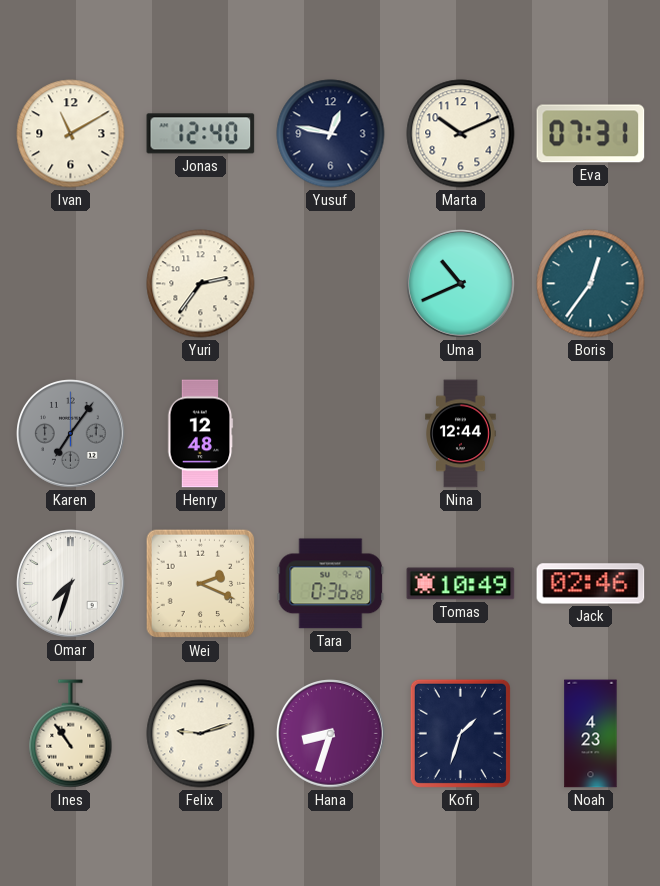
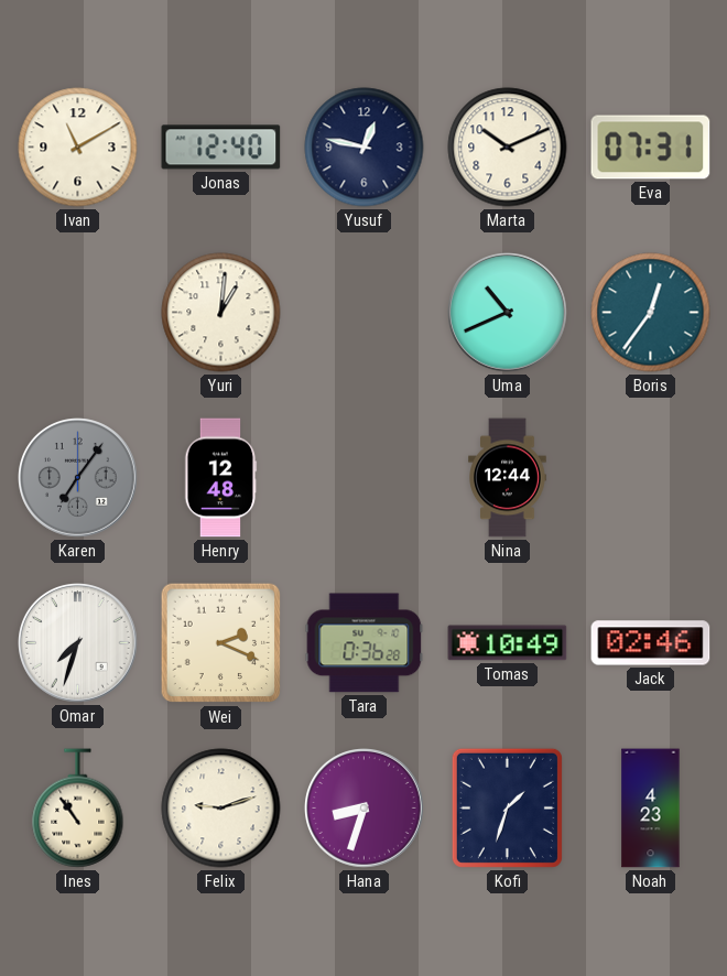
Yuri: 2:36 -> 1:01
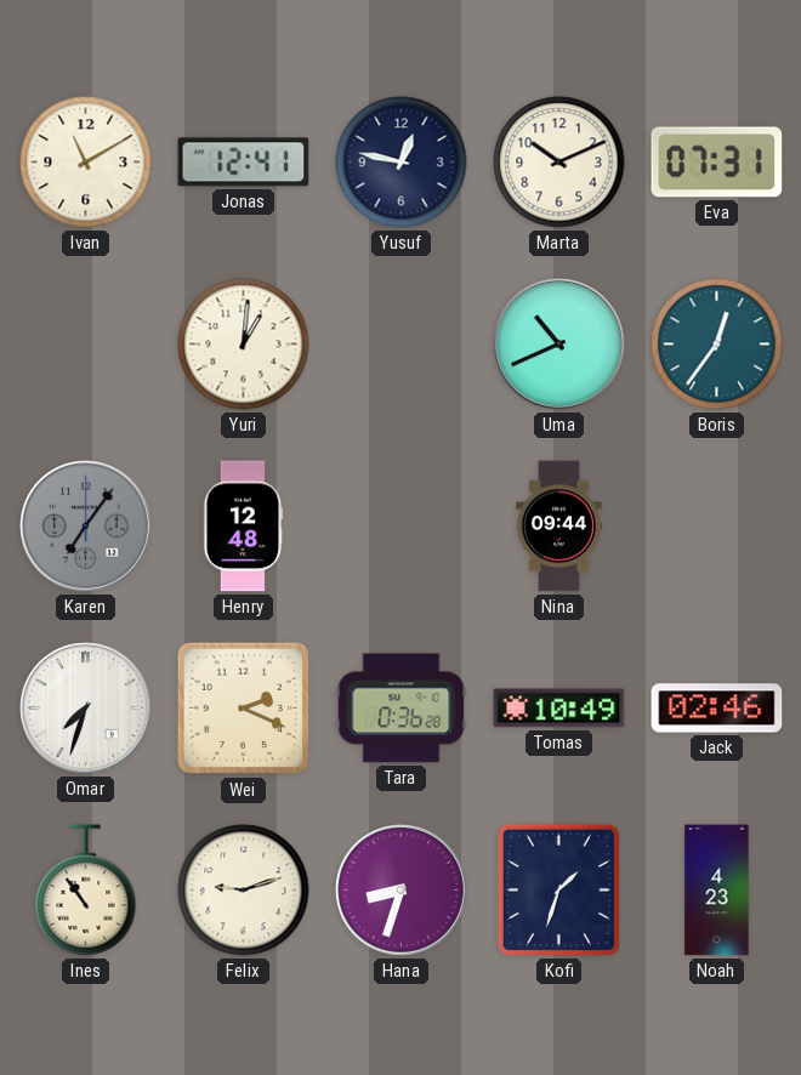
Jonas: 12:40 -> 12:41
Nina: 12:44 -> 09:44
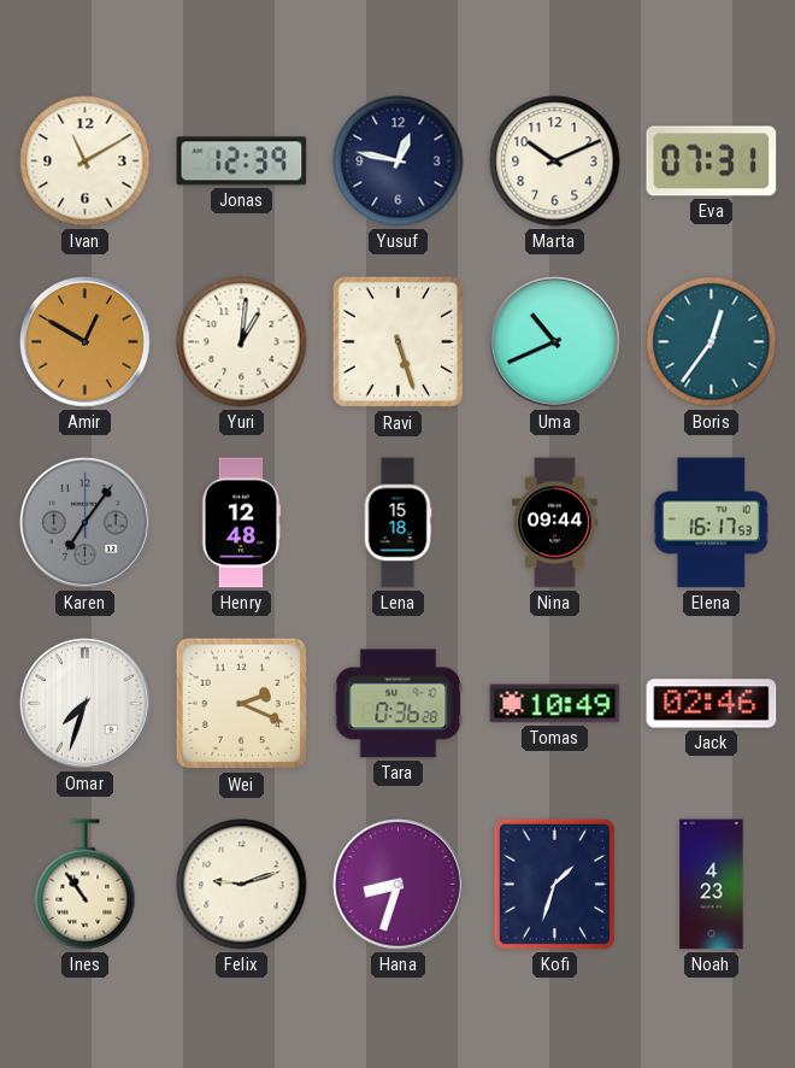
Jonas: 12:41 -> 12:39
Amir: none -> 12:50
Ravi: none -> 5:27
Lena: none -> 15:18
Elena: none -> 16:17
